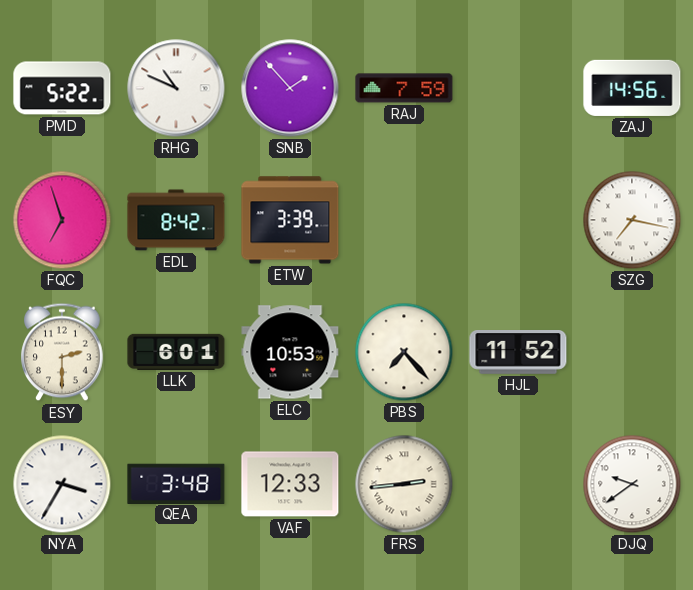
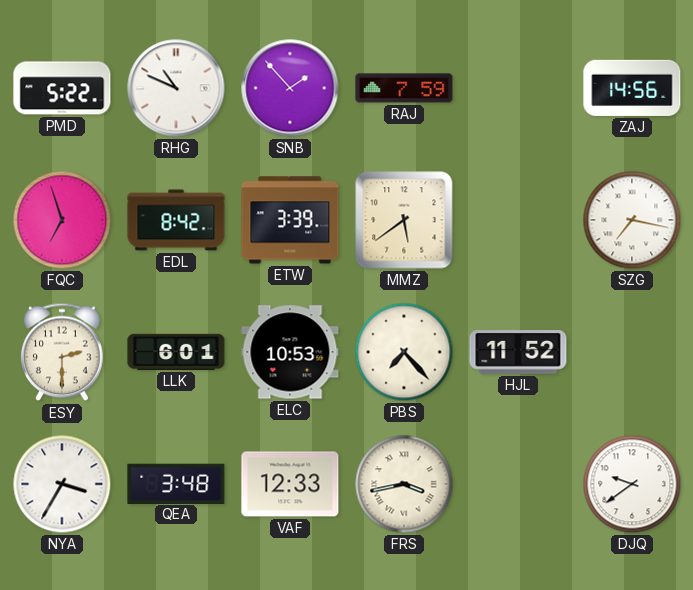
MMZ: none -> 5:39
FRS: 2:44 -> 3:43
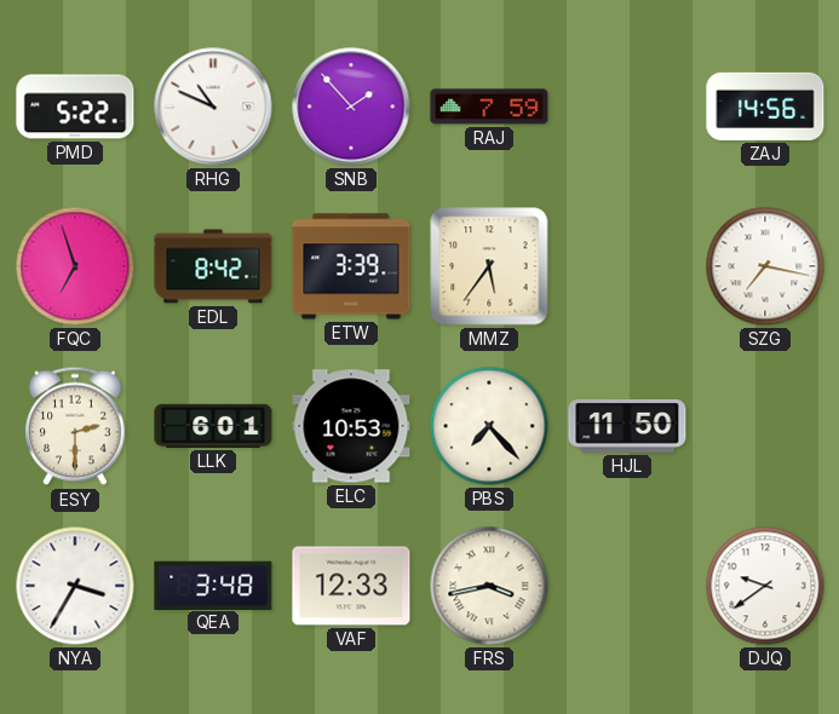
MMZ: 5:39 -> 5:36
HJL: 11:52 -> 11:50
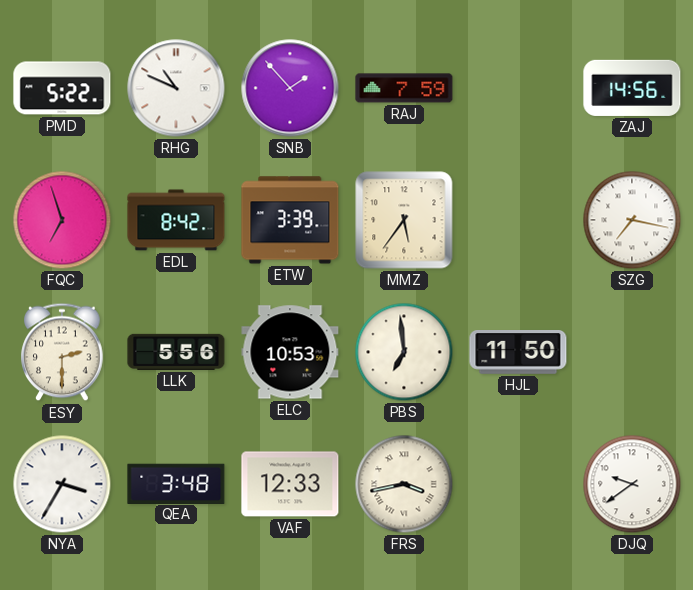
LLK: 6:01 -> 5:56
PBS: 7:23 -> 6:59
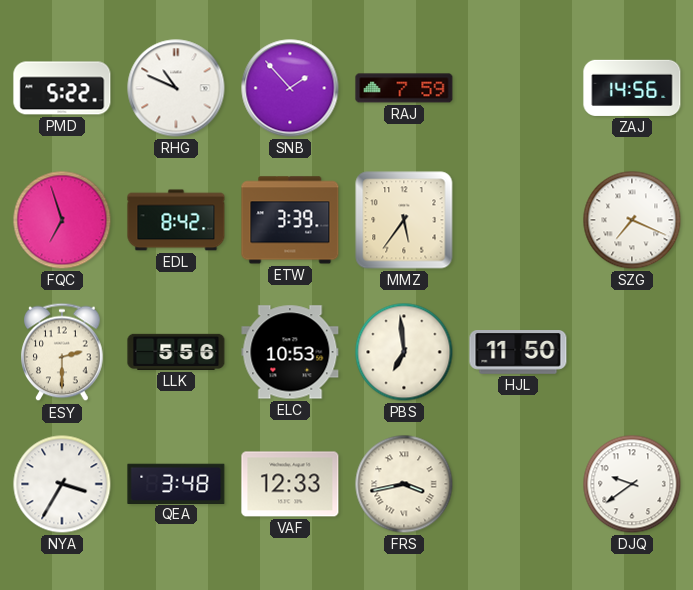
SZG: 7:17 -> 7:19
